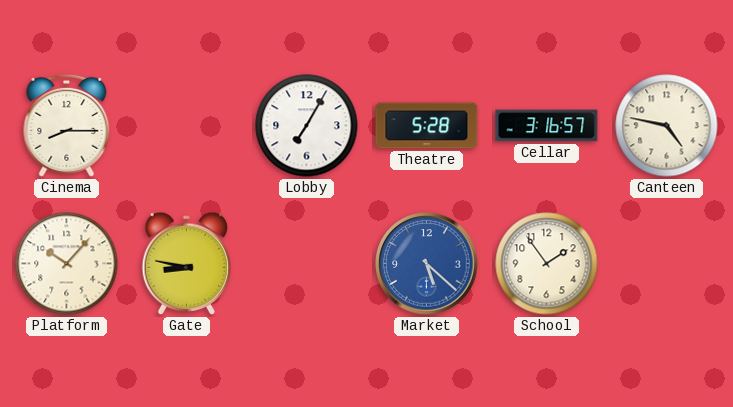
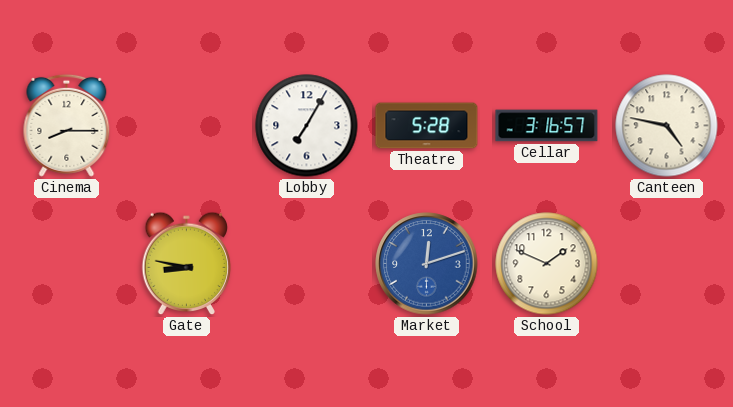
Platform: 10:07 -> none
Market: 5:22 -> 12:12
School: 1:54 -> 1:49
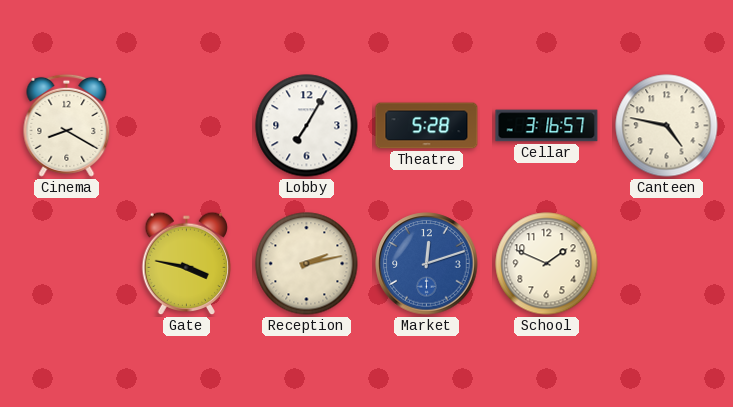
Cinema: 8:15 -> 8:20
Gate: 8:47 -> 3:47
Reception: none -> 2:13
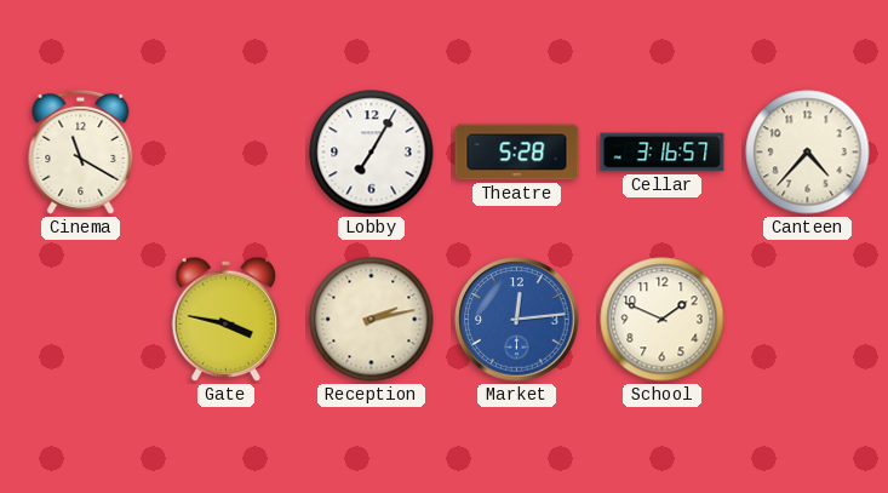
Cinema: 8:20 -> 11:20
Canteen: 4:47 -> 4:37
Market: 12:12 -> 12:14
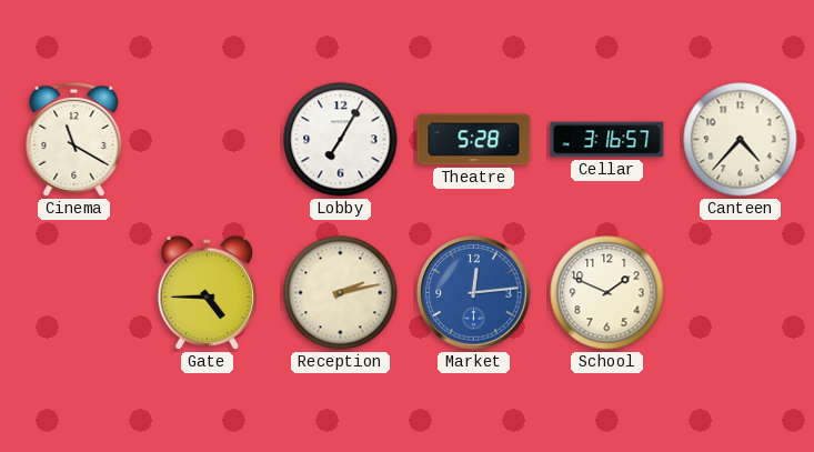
Gate: 3:47 -> 4:45
